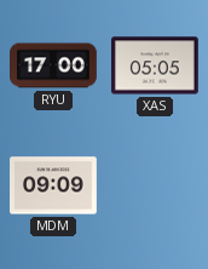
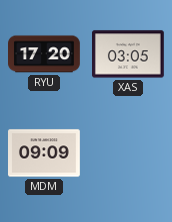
RYU: 17:00 -> 17:20
XAS: 05:05 -> 03:05
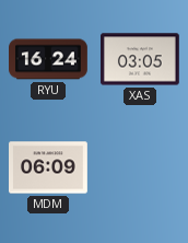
RYU: 17:20 -> 16:24
MDM: 09:09 -> 06:09
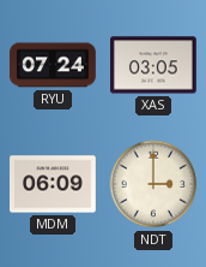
RYU: 16:24 -> 07:24
NDT: none -> 3:00
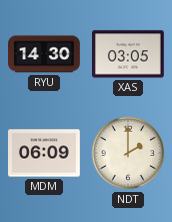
RYU: 07:24 -> 14:30
NDT: 3:00 -> 2:00
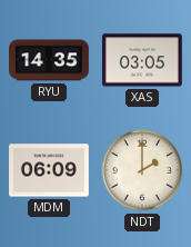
RYU: 14:30 -> 14:35
